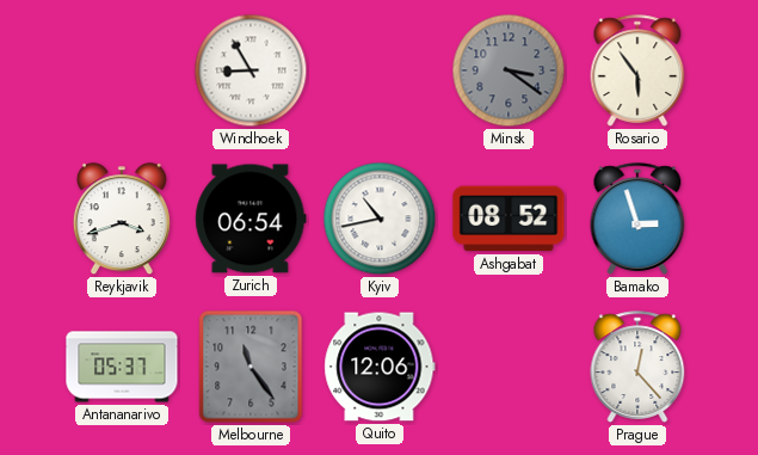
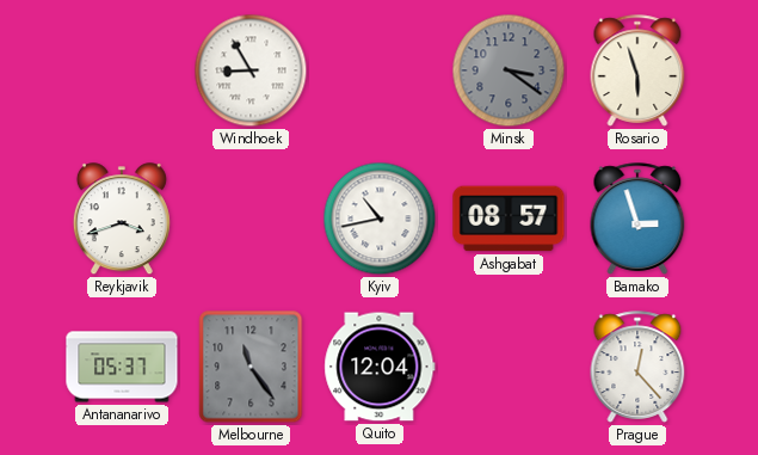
Rosario: 5:54 -> 5:57
Zurich: 06:54 -> none
Ashgabat: 08:52 -> 08:57
Quito: 12:06 -> 12:04
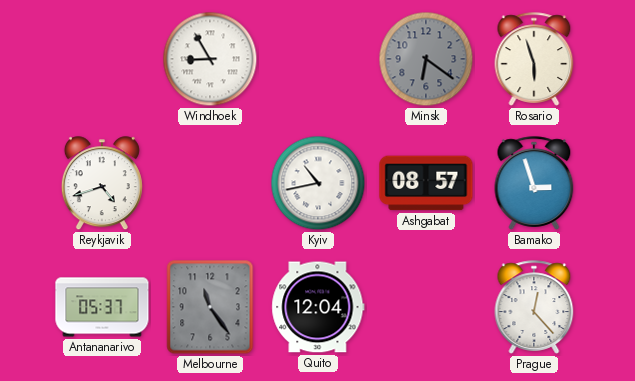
Minsk: 3:21 -> 6:21
Reykjavik: 3:42 -> 4:42
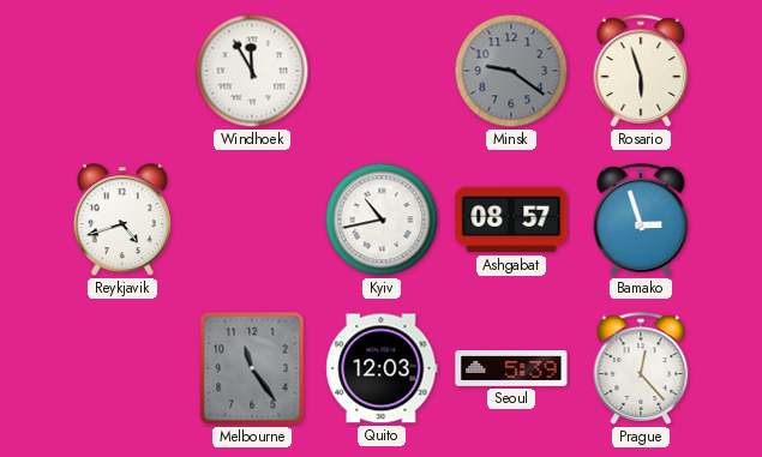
Windhoek: 8:55 -> 11:55
Minsk: 6:21 -> 9:21
Antananarivo: 05:37 -> none
Quito: 12:04 -> 12:03
Seoul: none -> 5:39
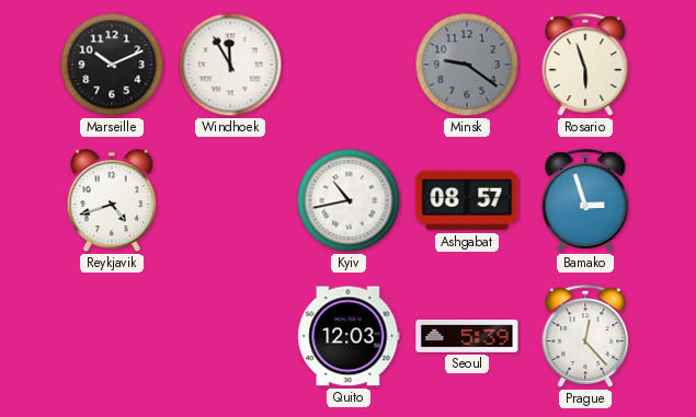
Marseille: none -> 10:11
Melbourne: 11:24 -> none
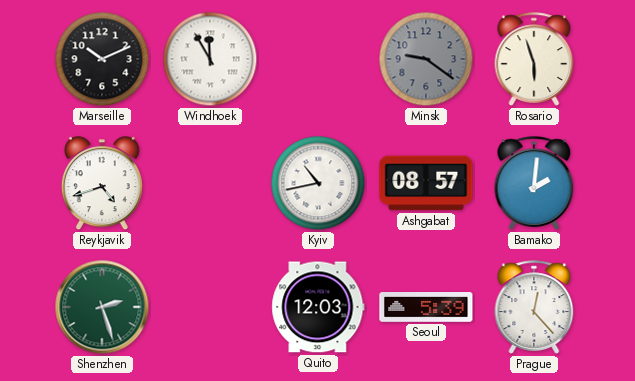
Bamako: 2:57 -> 2:01
Shenzhen: none -> 2:27
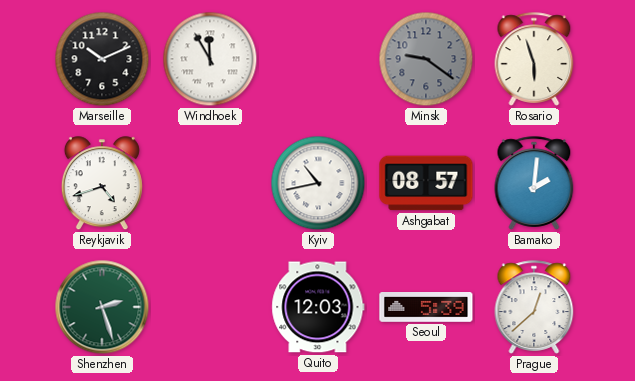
Prague: 12:23 -> 12:38
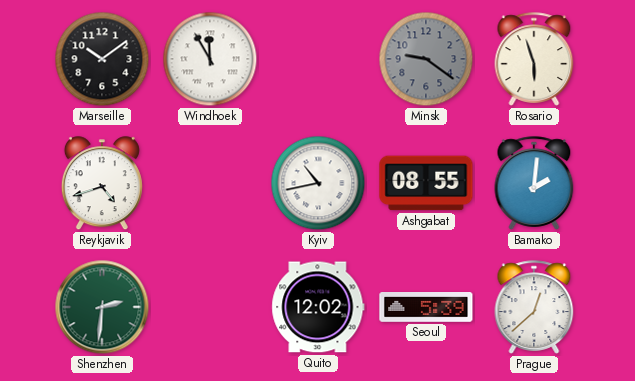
Marseille: 10:11 -> 10:09
Ashgabat: 08:57 -> 08:55
Shenzhen: 2:27 -> 2:31
Quito: 12:03 -> 12:02
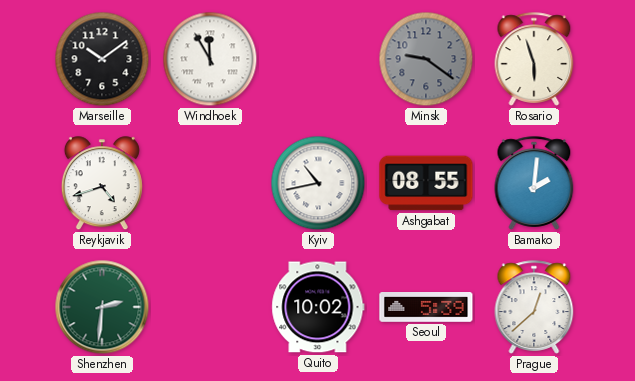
Quito: 12:02 -> 10:02
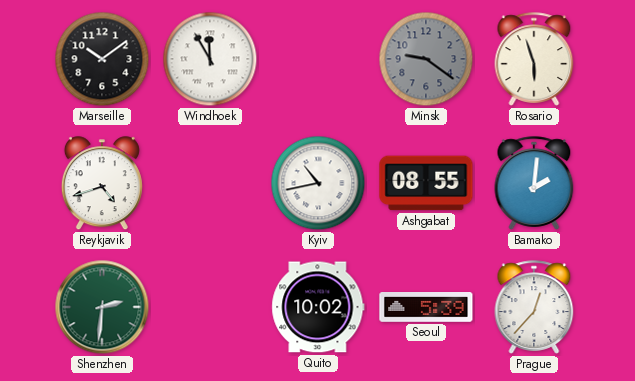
Prague: 12:38 -> 12:37
